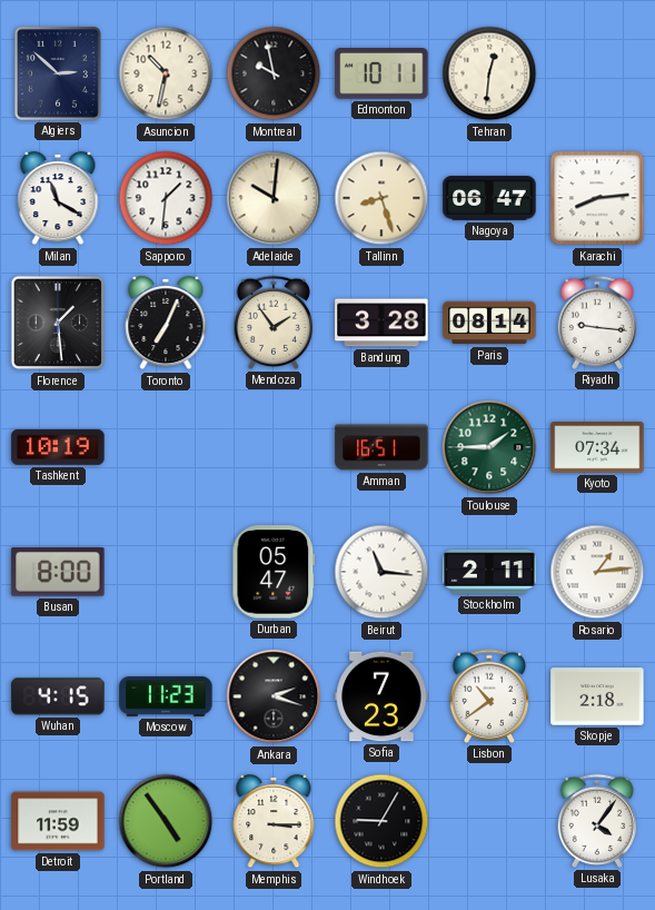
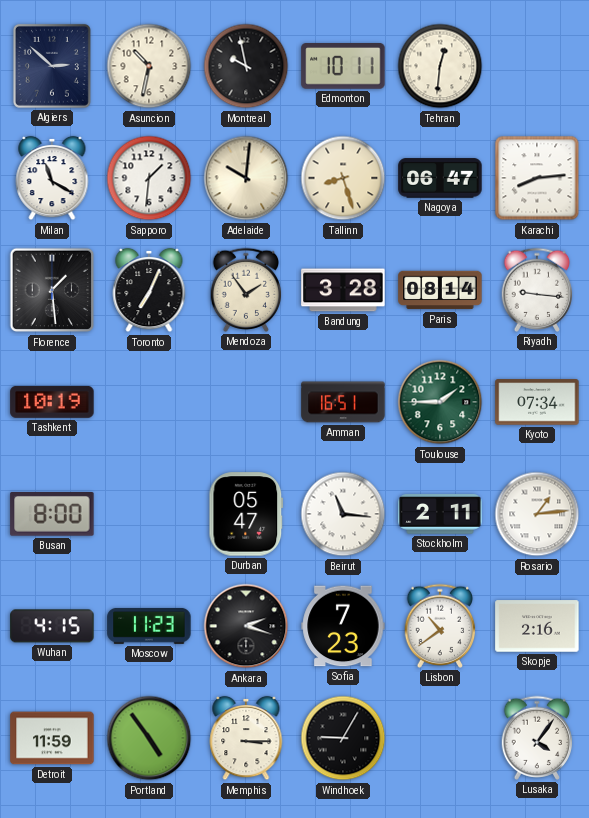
Skopje: 2:18 -> 2:16
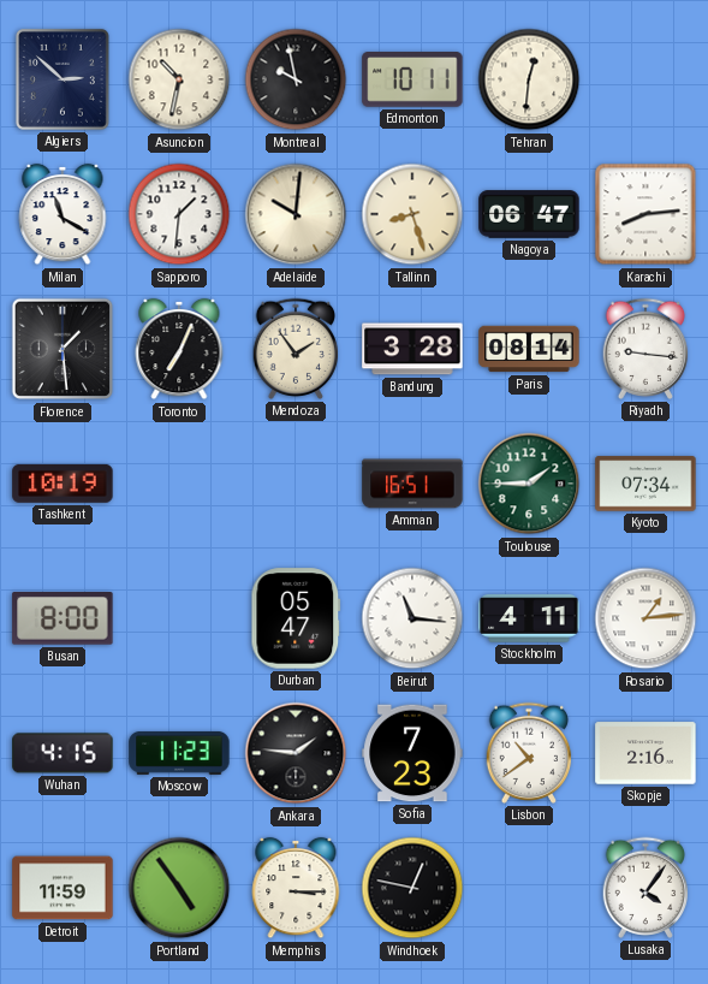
Stockholm: 2:11 -> 4:11
Ankara: 2:18 -> 1:46
Windhoek: 9:05 -> 12:47
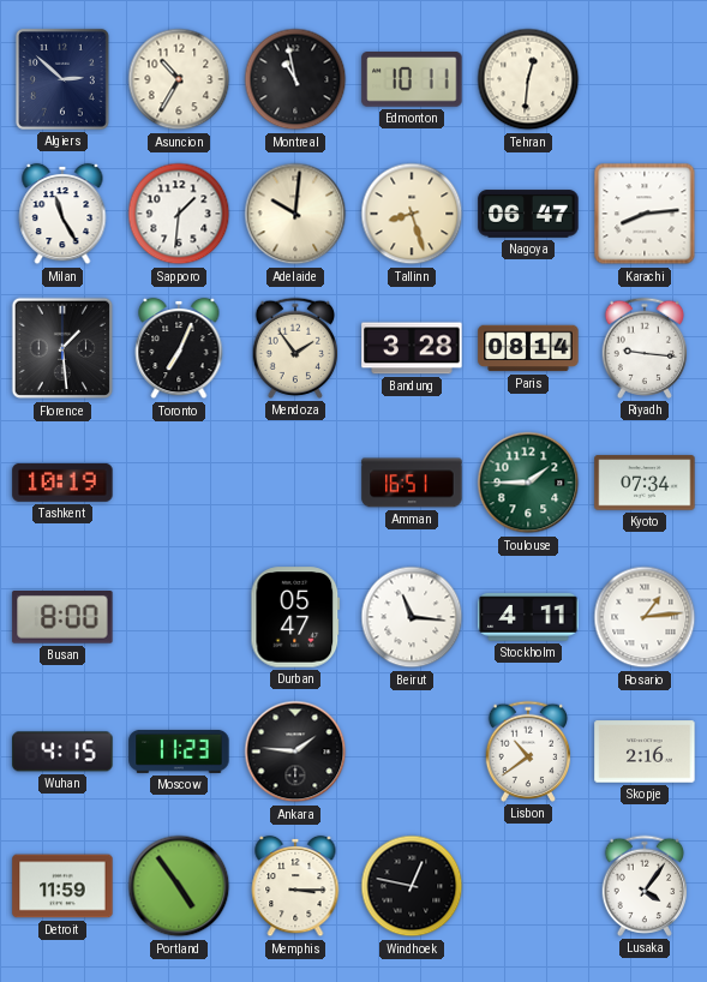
Asuncion: 10:32 -> 10:35
Montreal: 9:58 -> 10:58
Milan: 11:20 -> 11:25
Sofia: 7:23 -> none
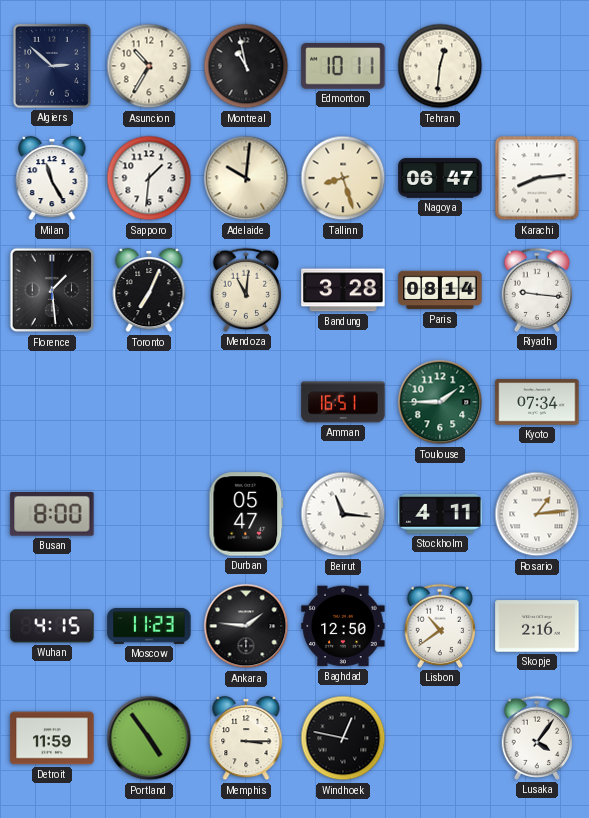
Mendoza: 1:54 -> 11:01
Tashkent: 10:19 -> none
Baghdad: none -> 12:50
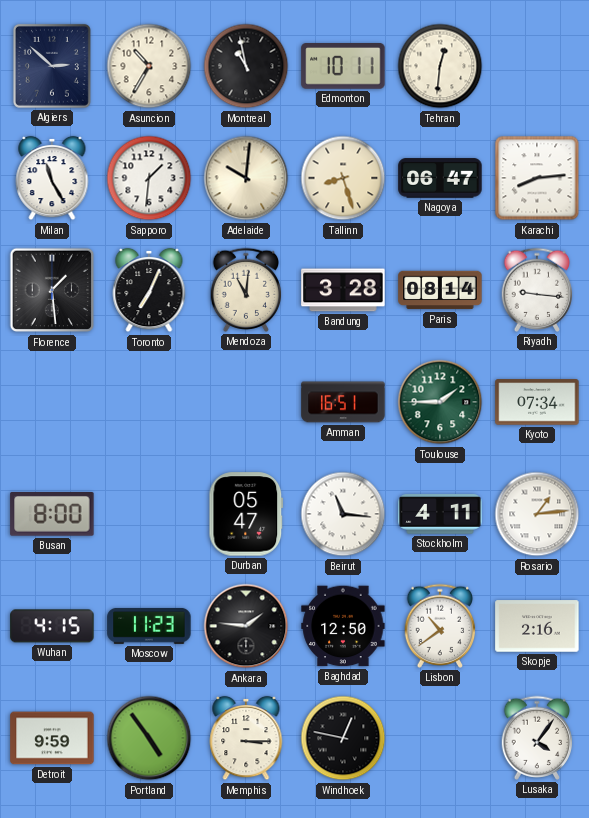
Detroit: 11:59 -> 9:59
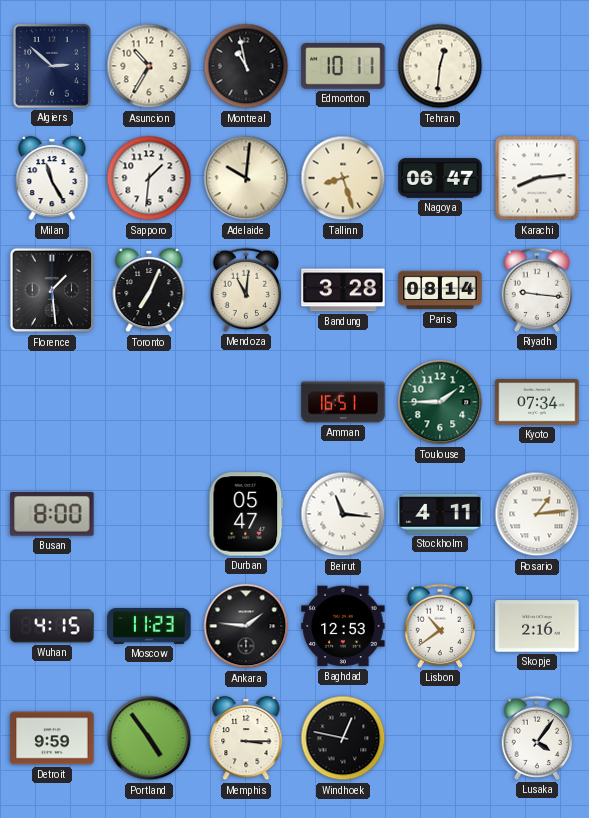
Baghdad: 12:50 -> 12:53
